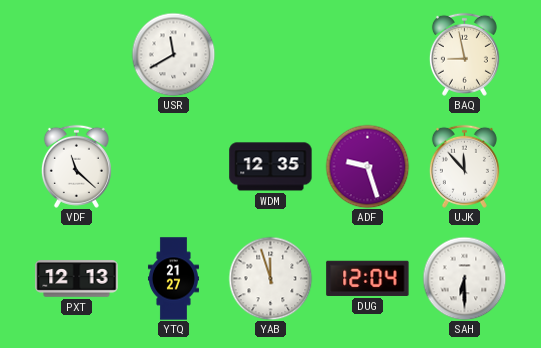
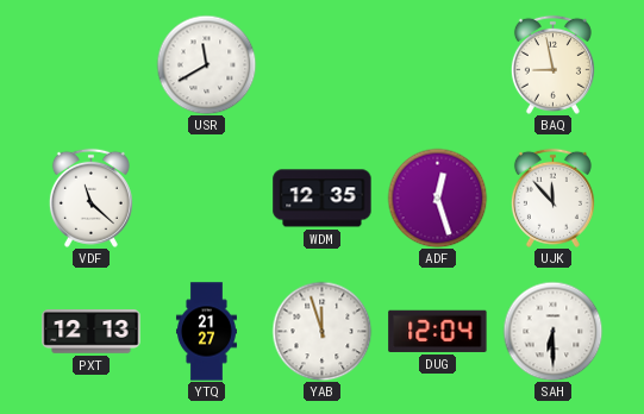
ADF: 9:27 -> 12:27
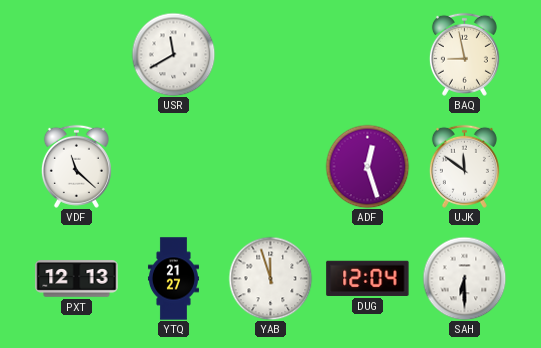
WDM: 12:35 -> none
UJK: 11:53 -> 11:51
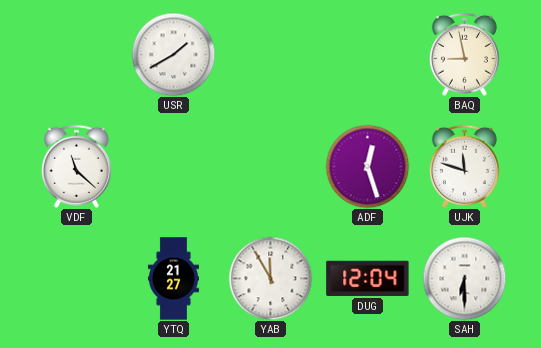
USR: 11:40 -> 1:40
UJK: 11:51 -> 11:48
PXT: 12:13 -> none
YAB: 11:57 -> 11:55
